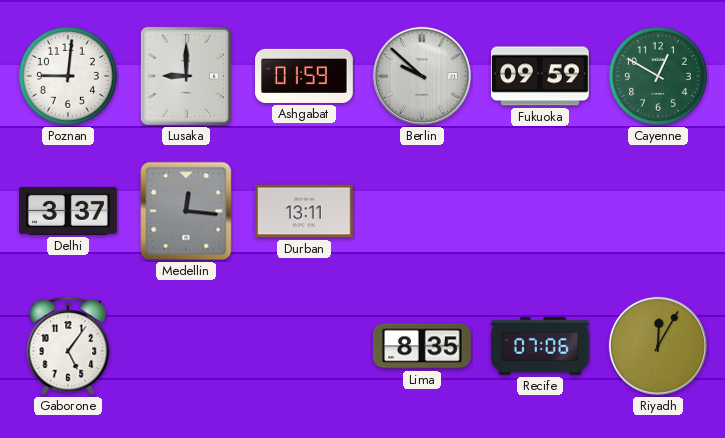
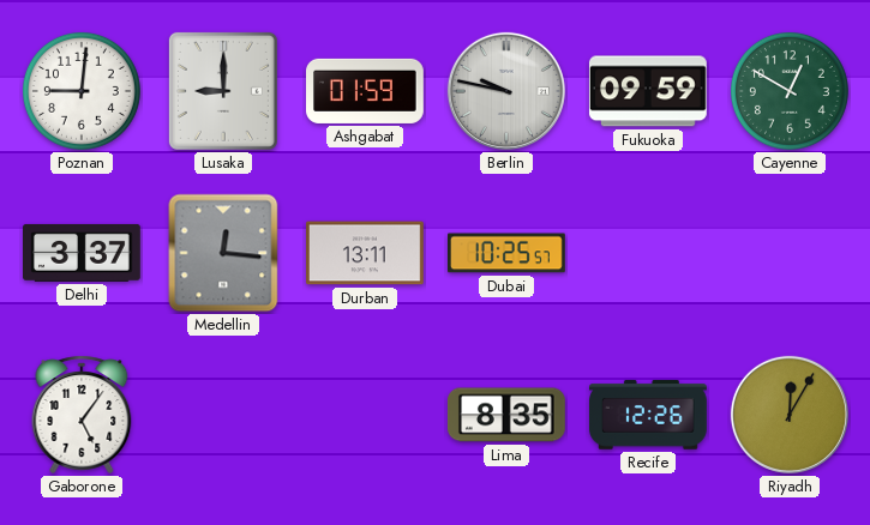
Berlin: 9:52 -> 9:47
Dubai: none -> 10:25
Recife: 07:06 -> 12:26
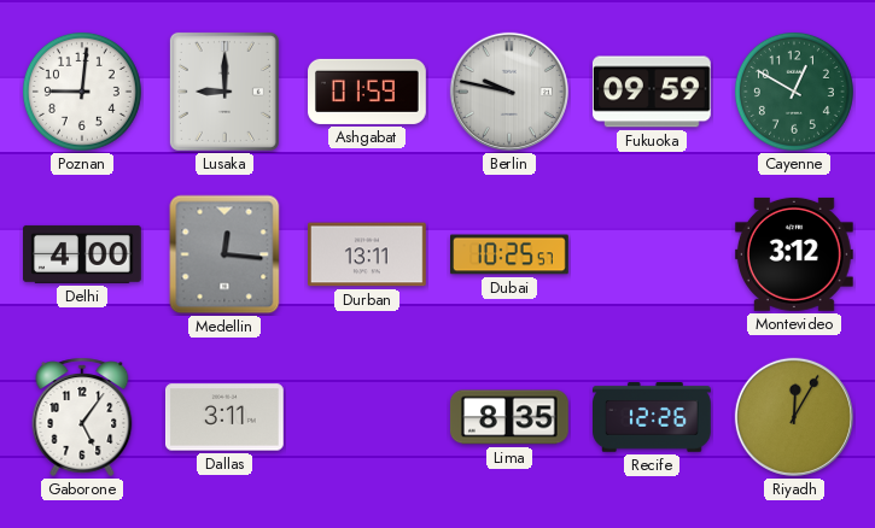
Delhi: 3:37 -> 4:00
Montevideo: none -> 3:12
Dallas: none -> 3:11
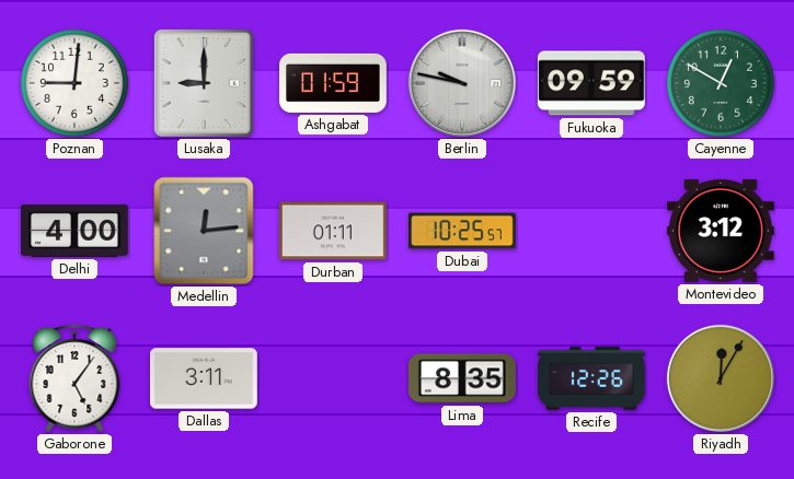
Medellin: 12:16 -> 12:14
Durban: 13:11 -> 01:11
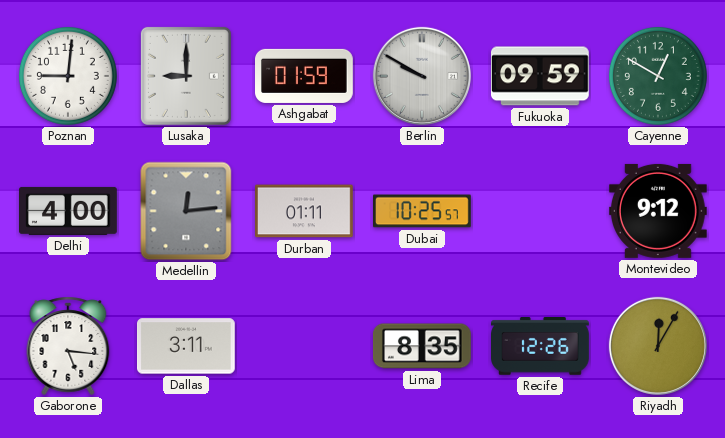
Berlin: 9:47 -> 9:50
Montevideo: 3:12 -> 9:12
Gaborone: 5:06 -> 5:16
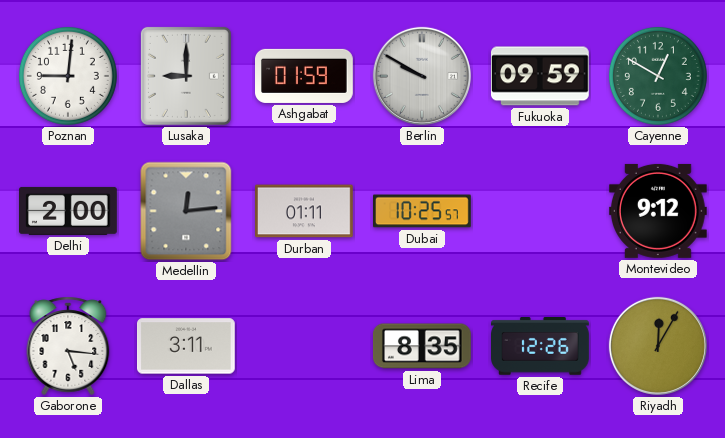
Delhi: 4:00 -> 2:00
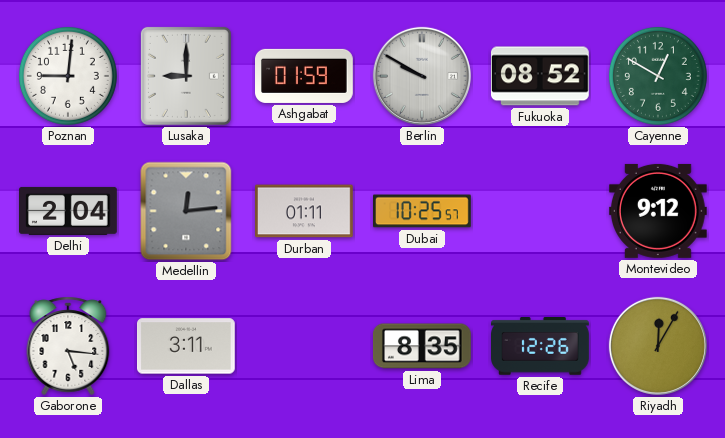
Fukuoka: 09:59 -> 08:52
Delhi: 2:00 -> 2:04
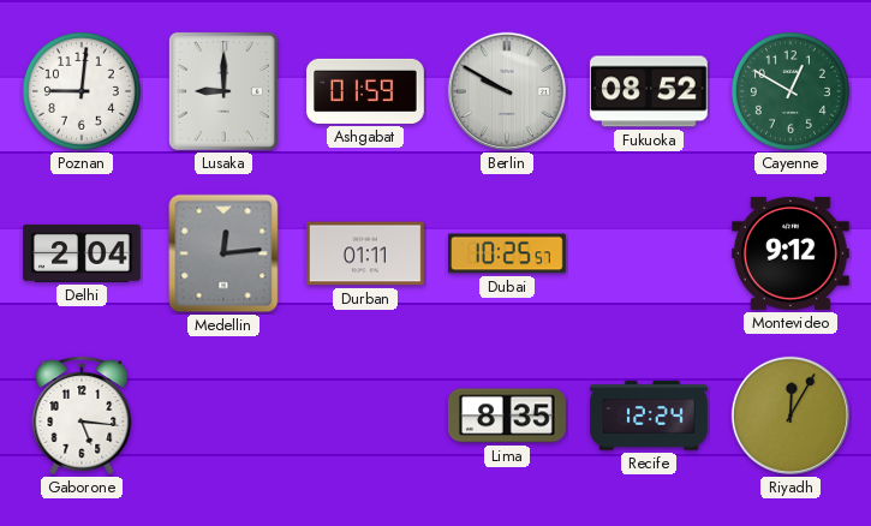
Dallas: 3:11 -> none
Recife: 12:26 -> 12:24
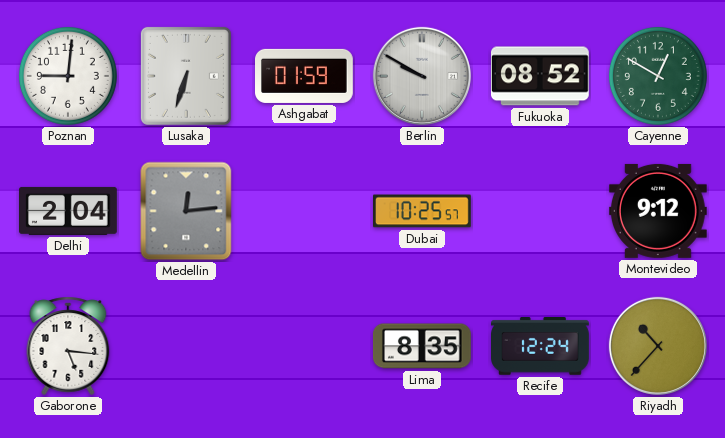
Lusaka: 9:00 -> 6:33
Durban: 01:11 -> none
Riyadh: 12:05 -> 10:37
